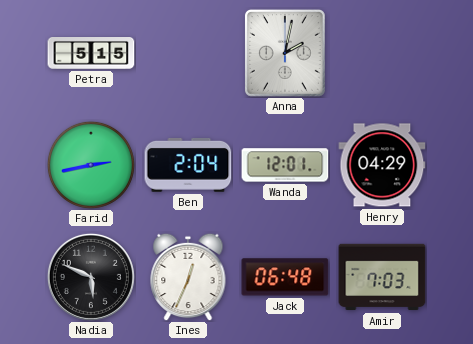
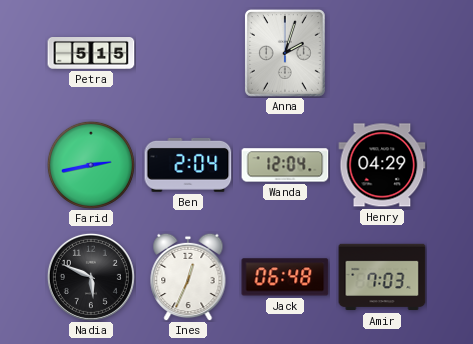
Anna: 2:02 -> 2:03
Wanda: 12:01 -> 12:04
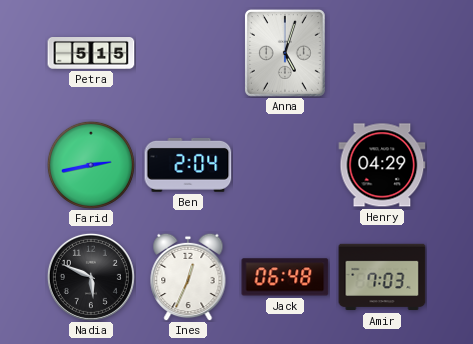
Anna: 2:03 -> 5:03
Wanda: 12:04 -> none
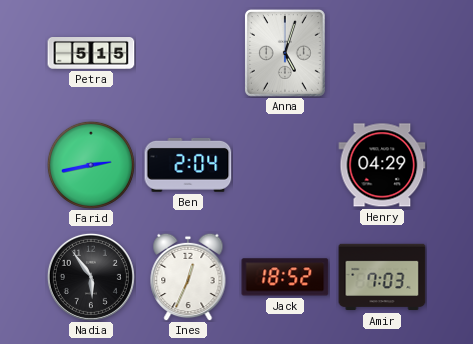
Nadia: 5:49 -> 5:54
Jack: 06:48 -> 18:52
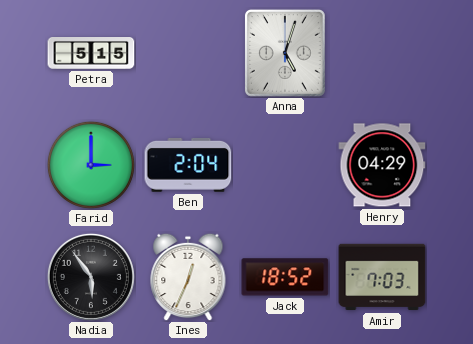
Farid: 2:43 -> 3:00
